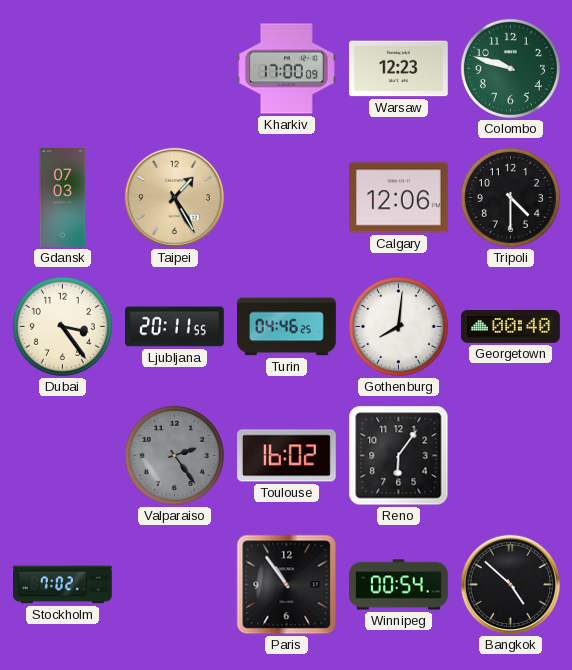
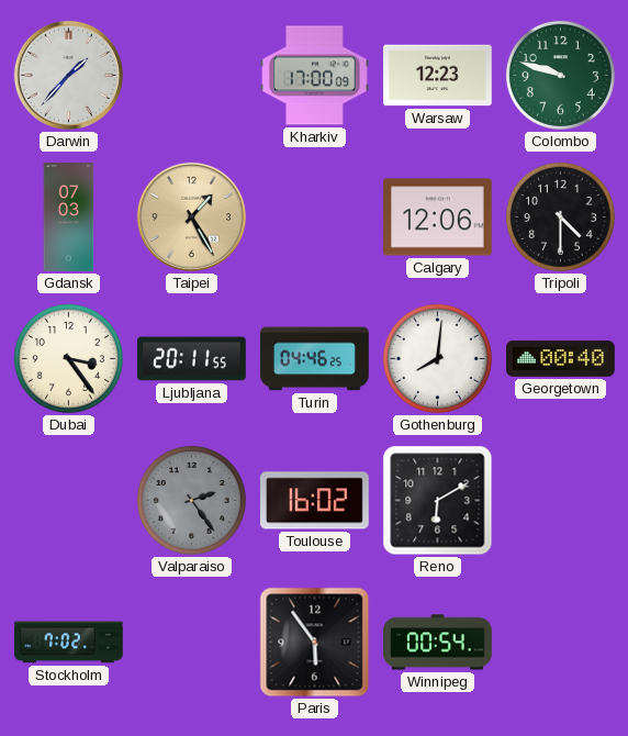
Darwin: none -> 1:37
Reno: 6:06 -> 6:10
Paris: 10:54 -> 5:54
Bangkok: 4:52 -> none
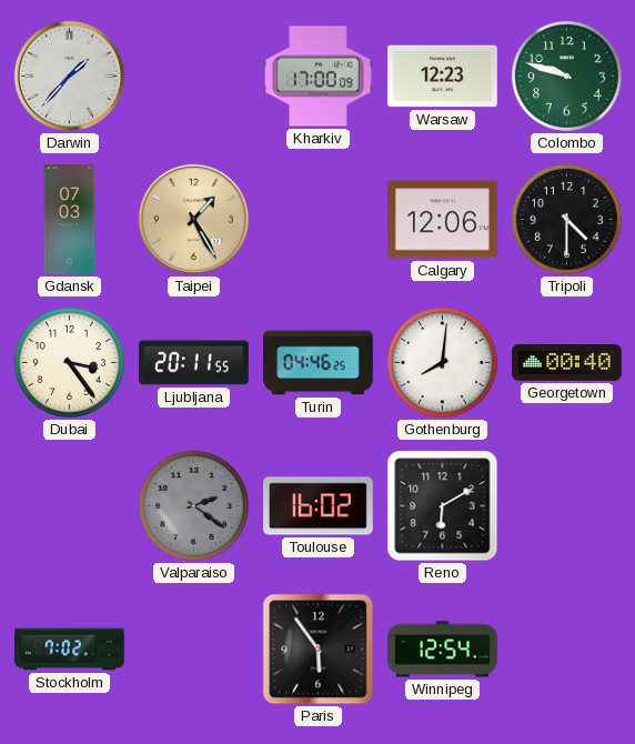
Valparaiso: 2:24 -> 2:21
Winnipeg: 00:54 -> 12:54
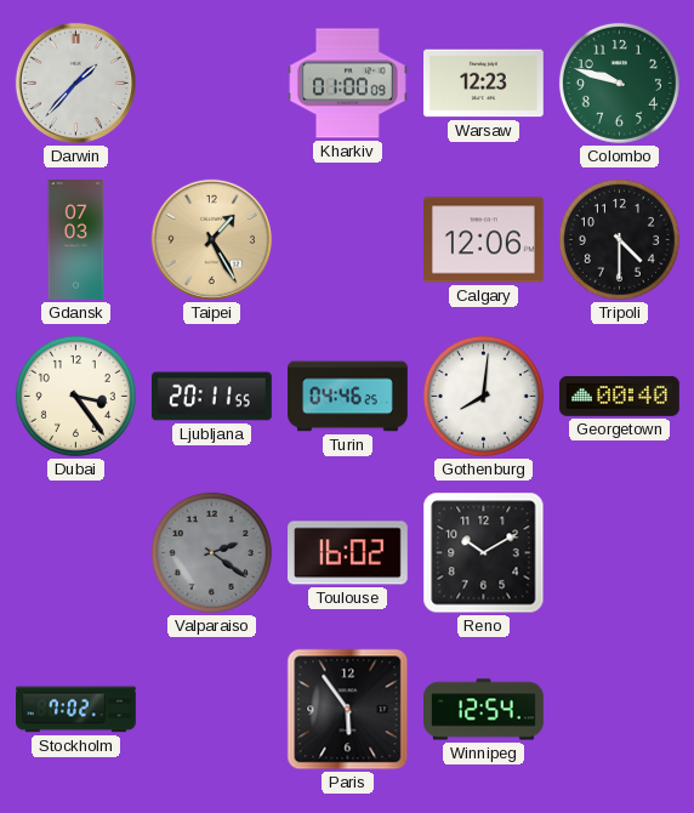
Kharkiv: 17:00 -> 01:00
Reno: 6:10 -> 10:10
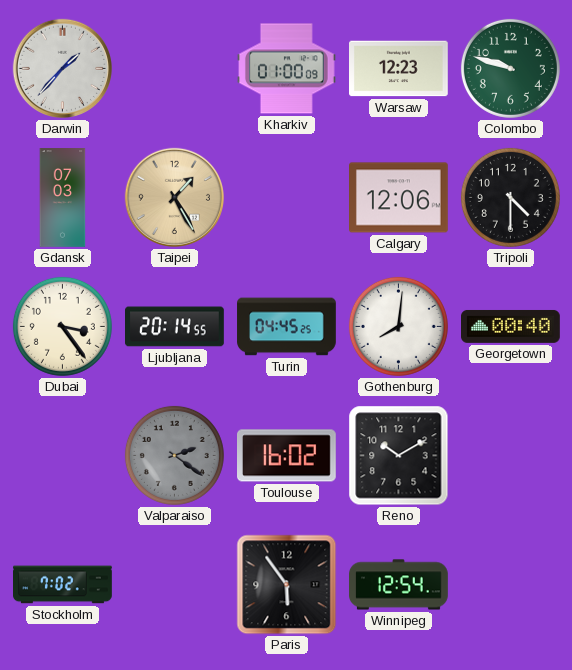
Ljubljana: 20:11 -> 20:14
Turin: 04:46 -> 04:45
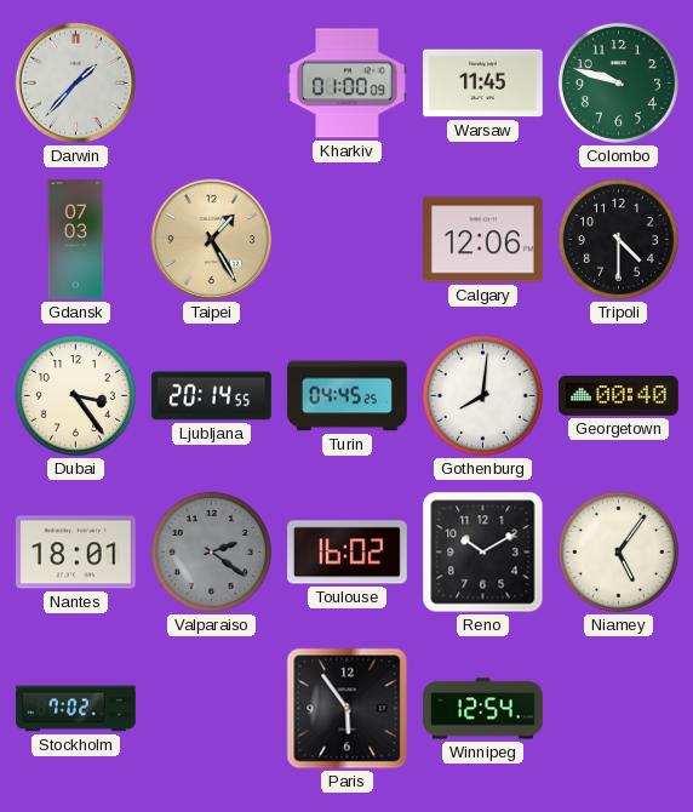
Warsaw: 12:23 -> 11:45
Nantes: none -> 18:01
Niamey: none -> 5:06
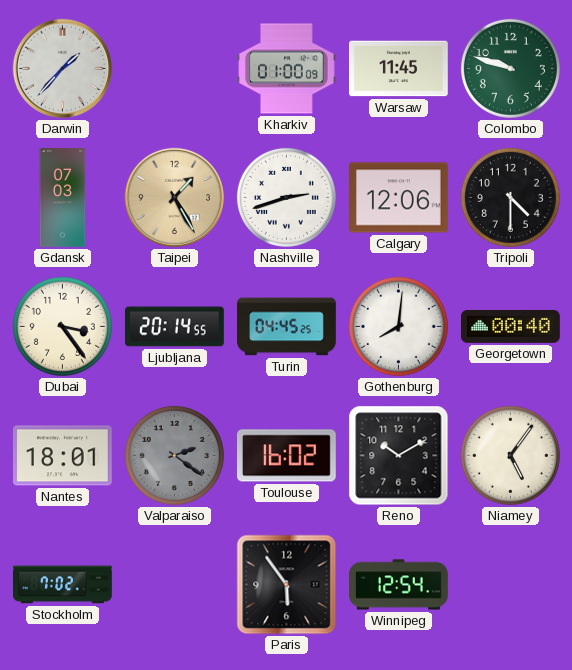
Nashville: none -> 2:42
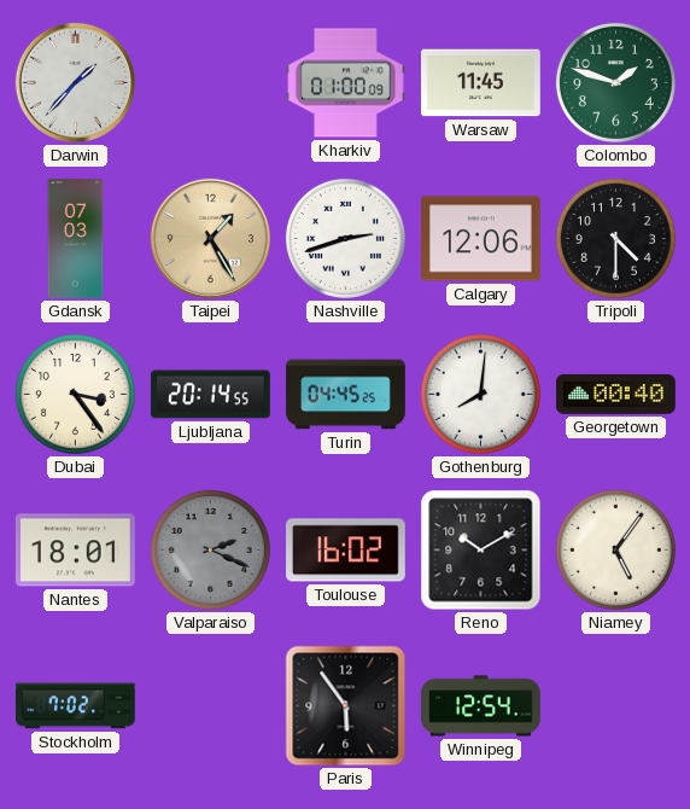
Colombo: 9:48 -> 1:48
Valparaiso: 2:21 -> 2:19
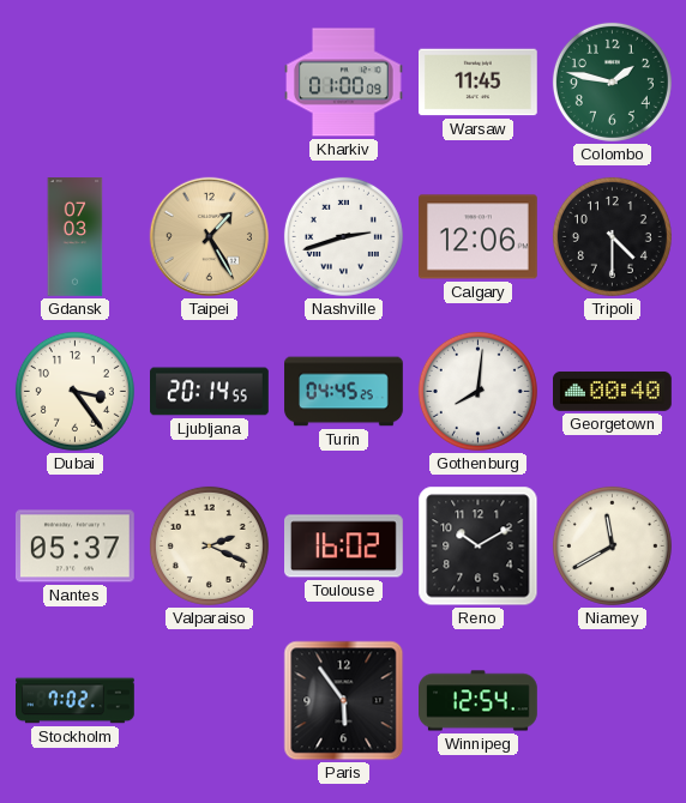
Darwin: 1:37 -> none
Colombo: 1:48 -> 1:47
Nantes: 18:01 -> 05:37
Valparaiso dial: grey -> cream
Niamey: 5:06 -> 11:40
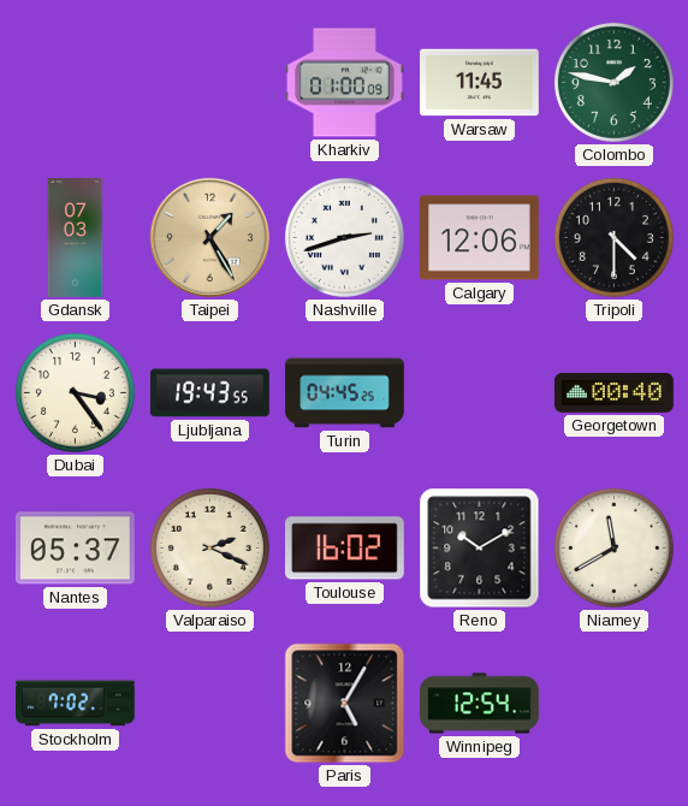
Ljubljana: 20:14 -> 19:43
Gothenburg: 8:01 -> none
Paris: 5:54 -> 5:05
